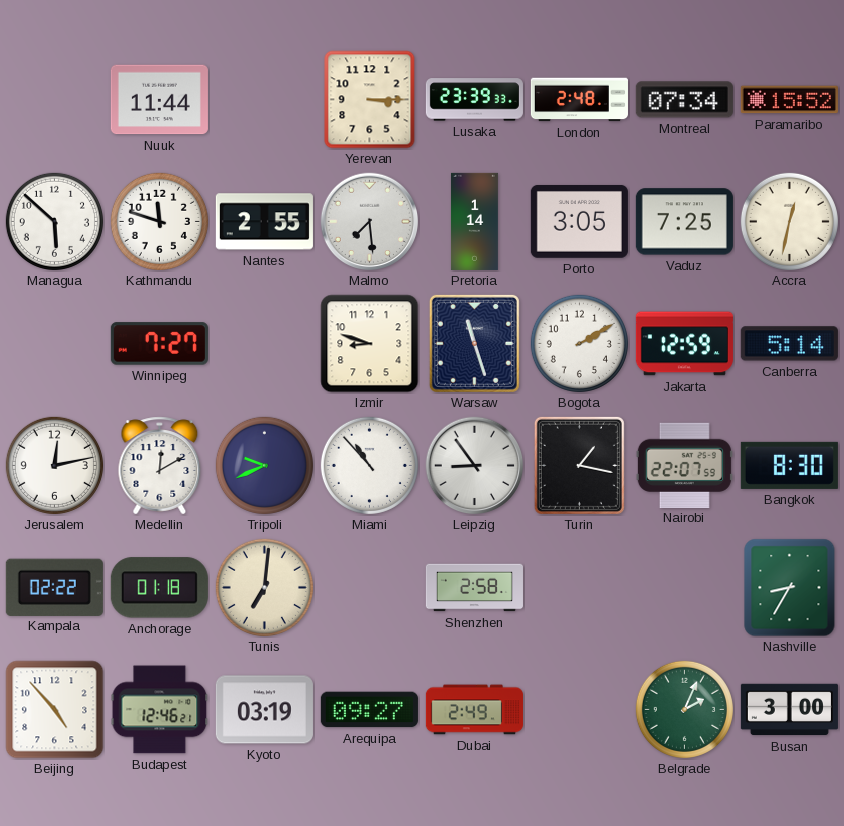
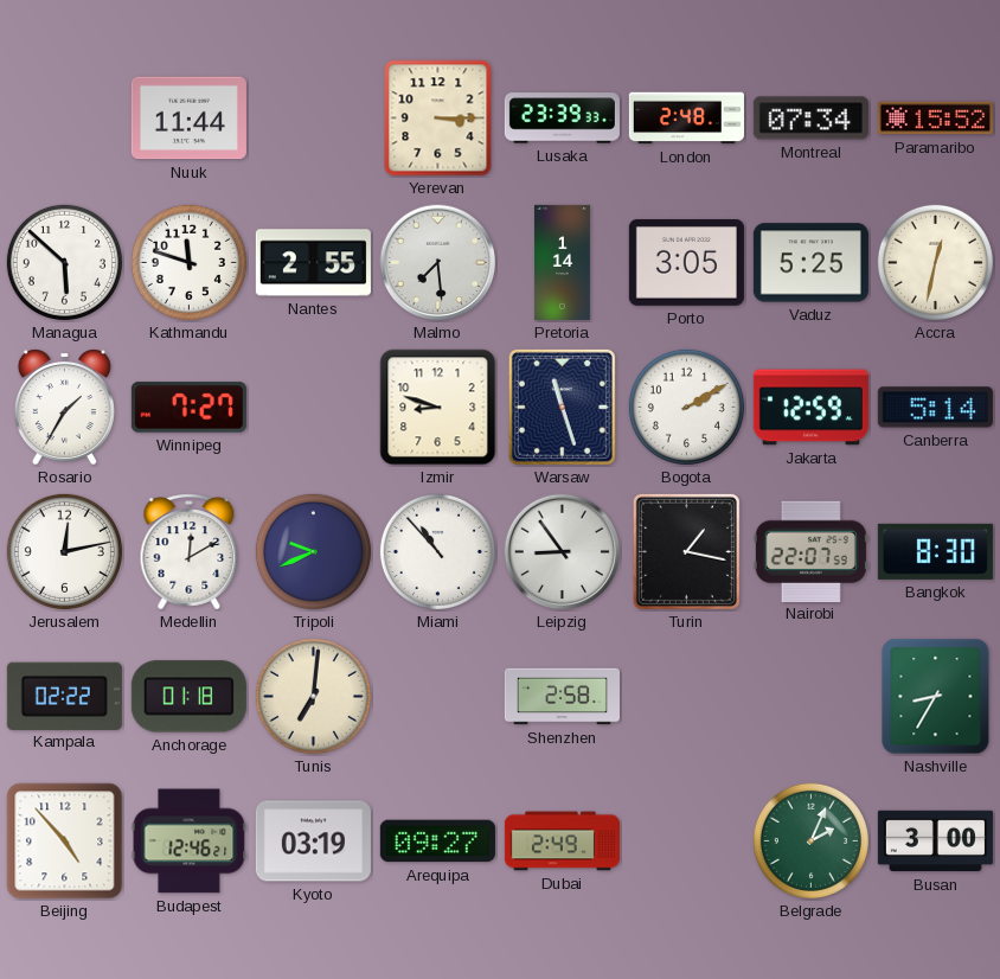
Vaduz: 7:25 -> 5:25
Rosario: none -> 1:35
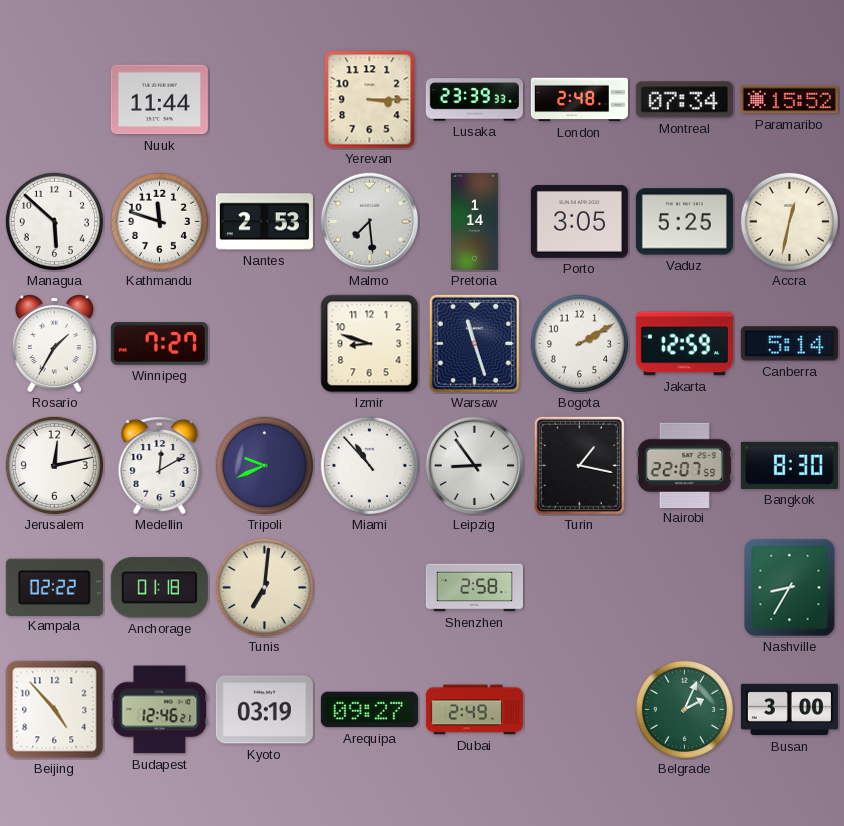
Nantes: 2:55 -> 2:53
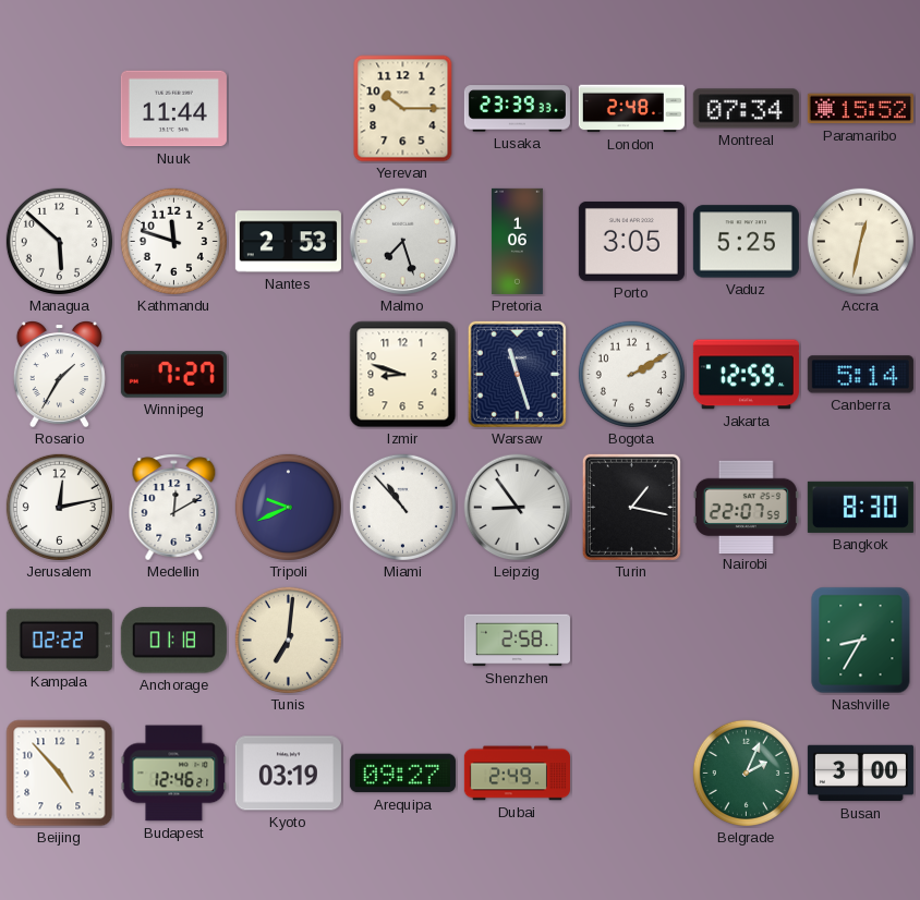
Yerevan: 3:15 -> 10:15
Malmo: 7:29 -> 7:27
Pretoria: 1:14 -> 1:06
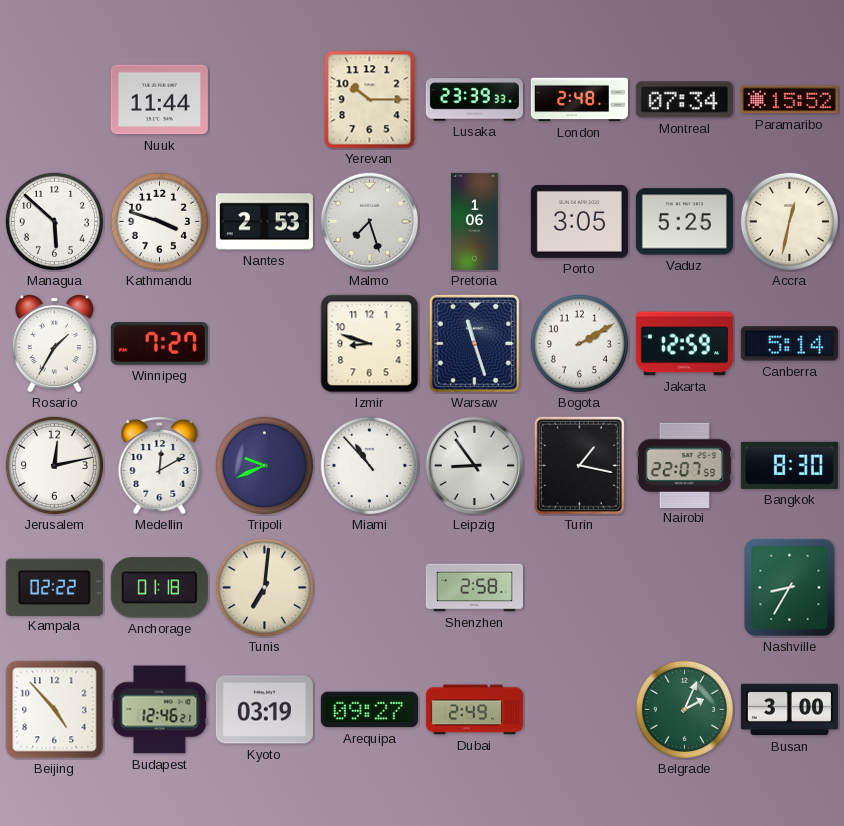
Kathmandu: 11:48 -> 3:48
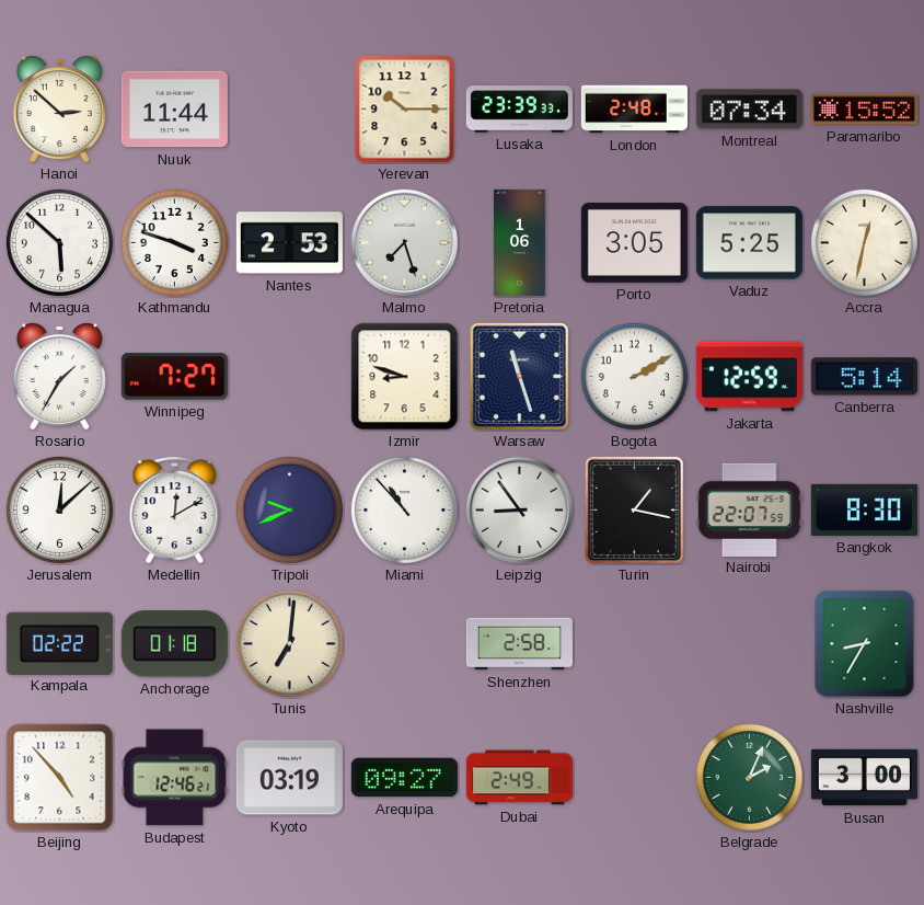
Hanoi: none -> 2:52
Jerusalem: 12:13 -> 12:08
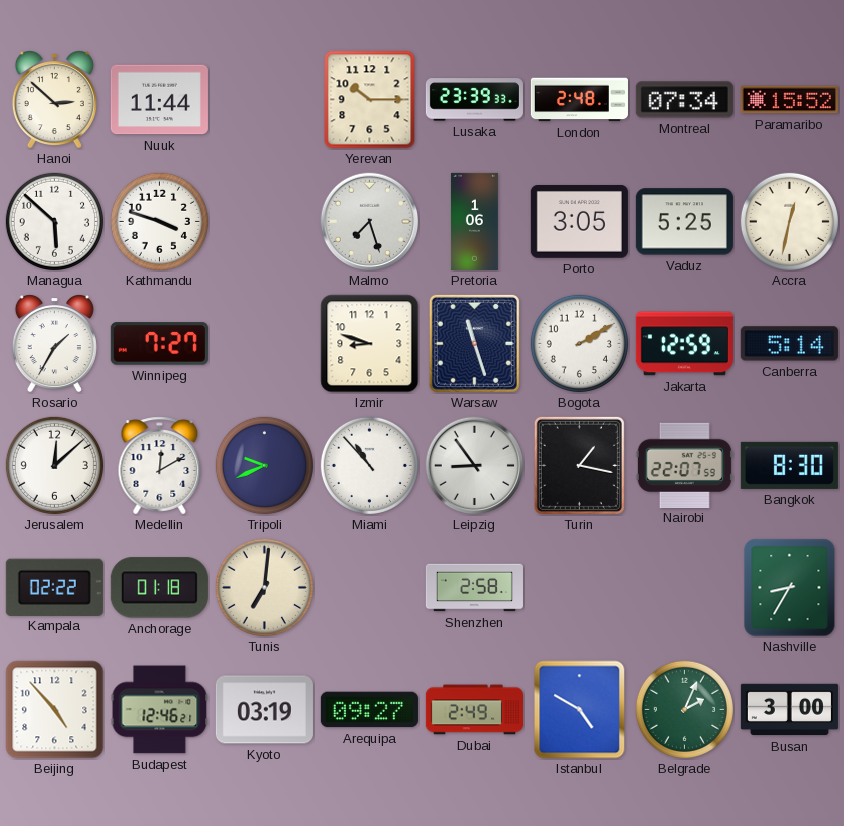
Nantes: 2:53 -> none
Istanbul: none -> 4:50
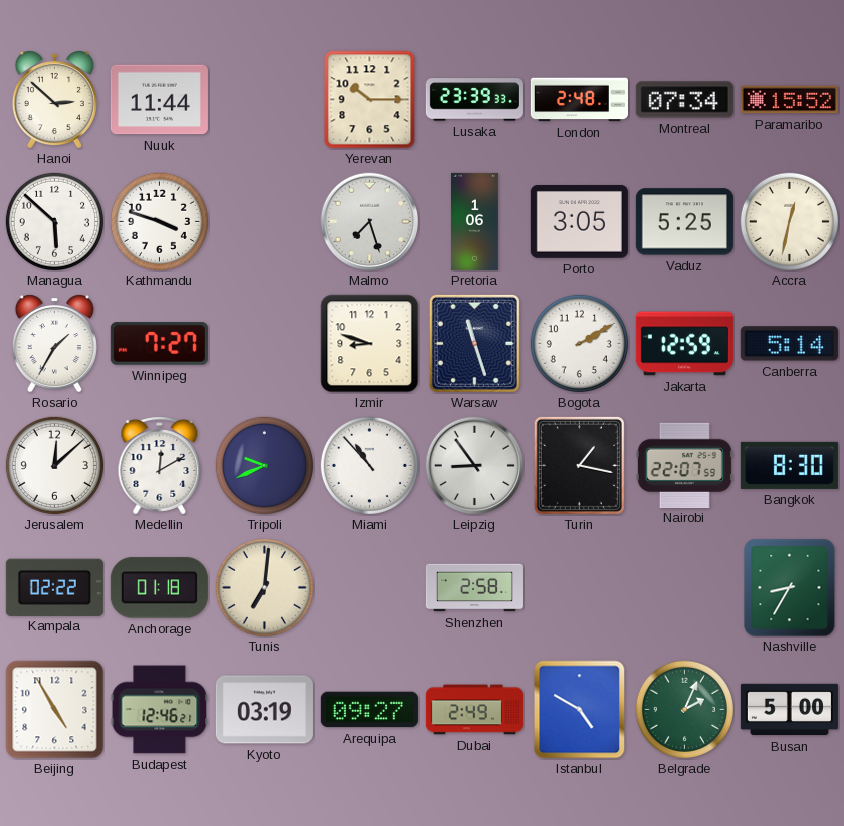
Beijing: 4:53 -> 4:55
Busan: 3:00 -> 5:00
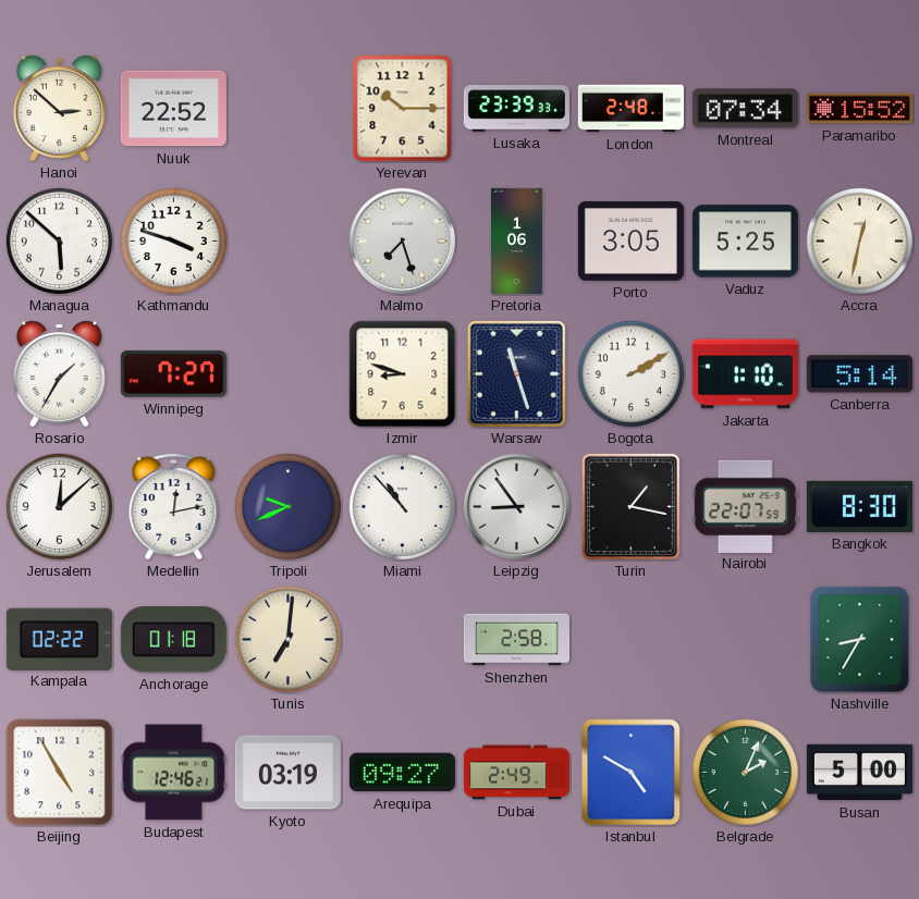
Nuuk: 11:44 -> 22:52
Jakarta: 12:59 -> 1:10
Medellin: 12:10 -> 12:13
